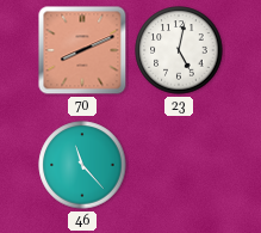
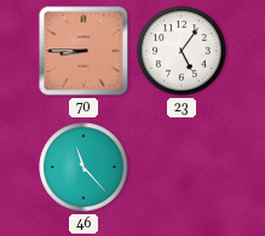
70: 8:11 -> 8:45
23: 5:02 -> 5:06
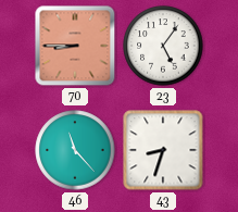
43: none -> 8:33
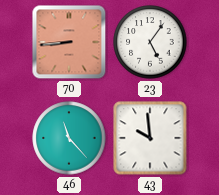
70: 8:45 -> 8:44
43: 8:33 -> 9:59
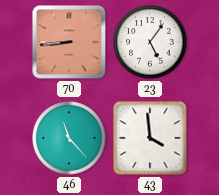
43: 9:59 -> 3:59
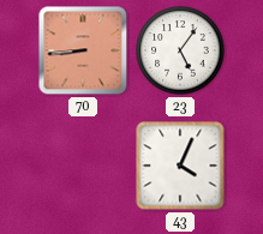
46: 11:23 -> none
43: 3:59 -> 4:04
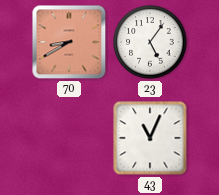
70: 8:44 -> 8:40
43: 4:04 -> 11:04
